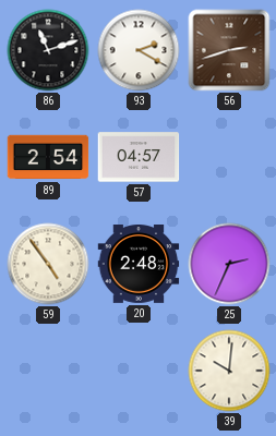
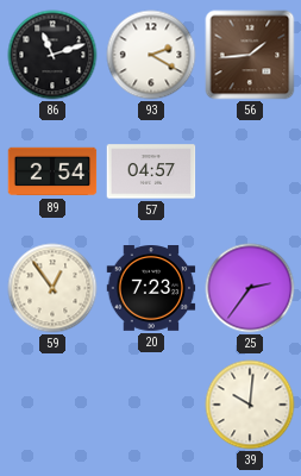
56: 2:42 -> 1:44
59: 4:54 -> 12:54
20: 2:48 -> 7:23
25: 2:34 -> 2:36
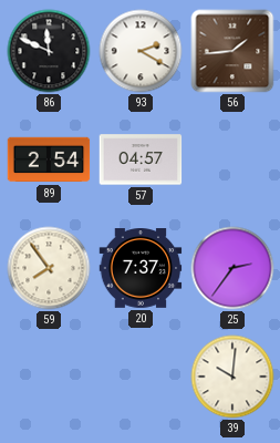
86: 11:12 -> 11:49
59: 12:54 -> 7:54
20: 7:23 -> 7:37
